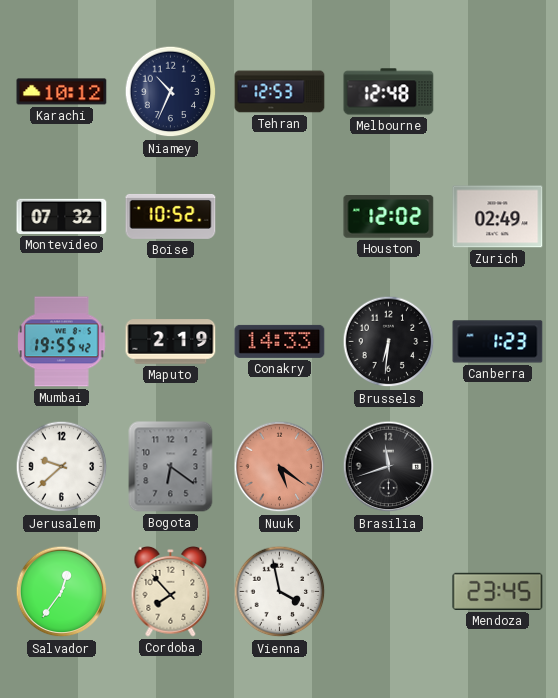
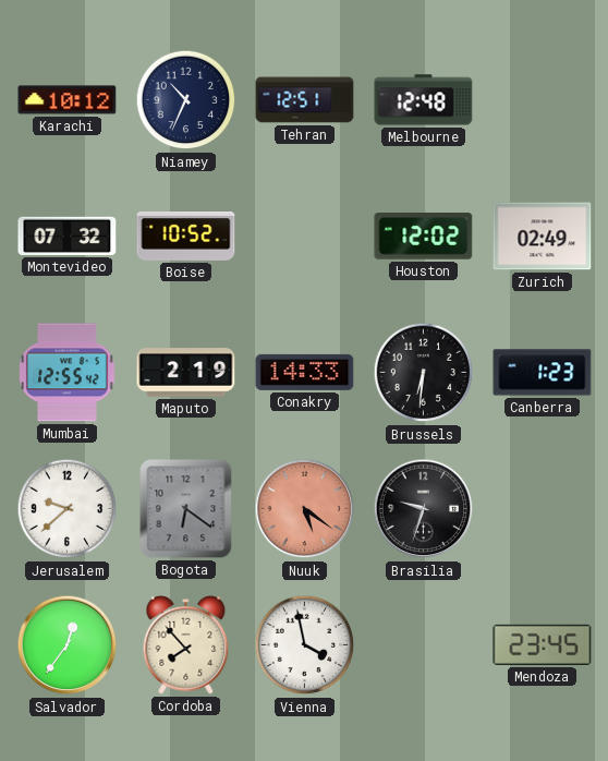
Tehran: 12:53 -> 12:51
Mumbai: 19:55 -> 12:55
Brasilia: 11:42 -> 9:33
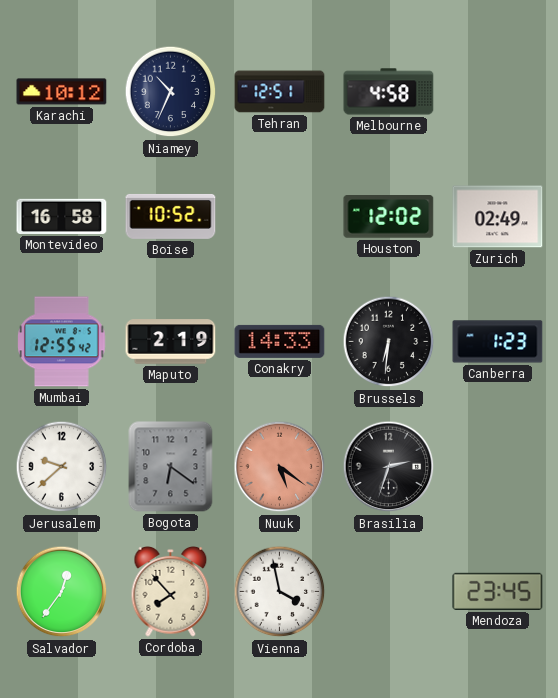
Melbourne: 12:48 -> 4:58
Montevideo: 07:32 -> 16:58
Brasilia: 9:33 -> 2:33
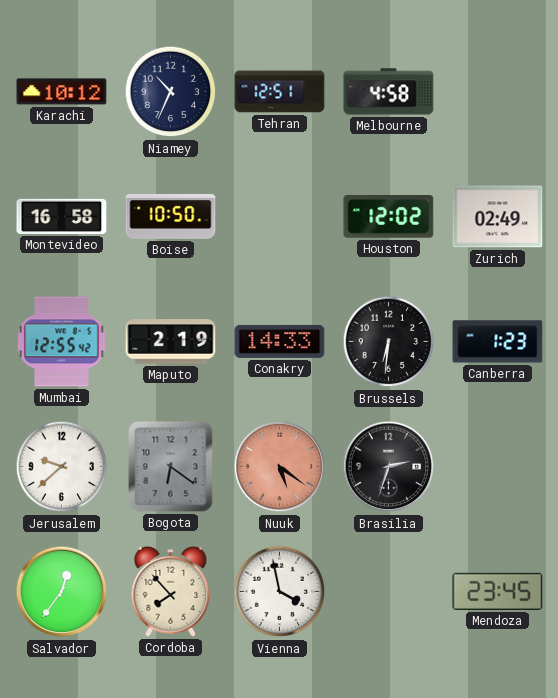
Boise: 10:52 -> 10:50
